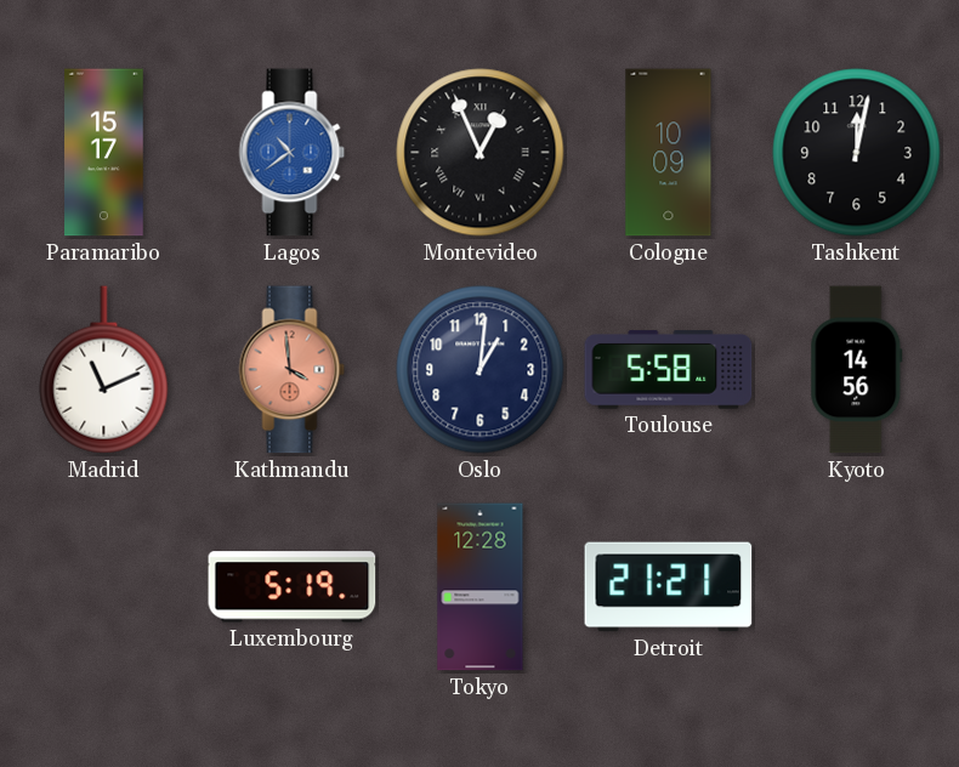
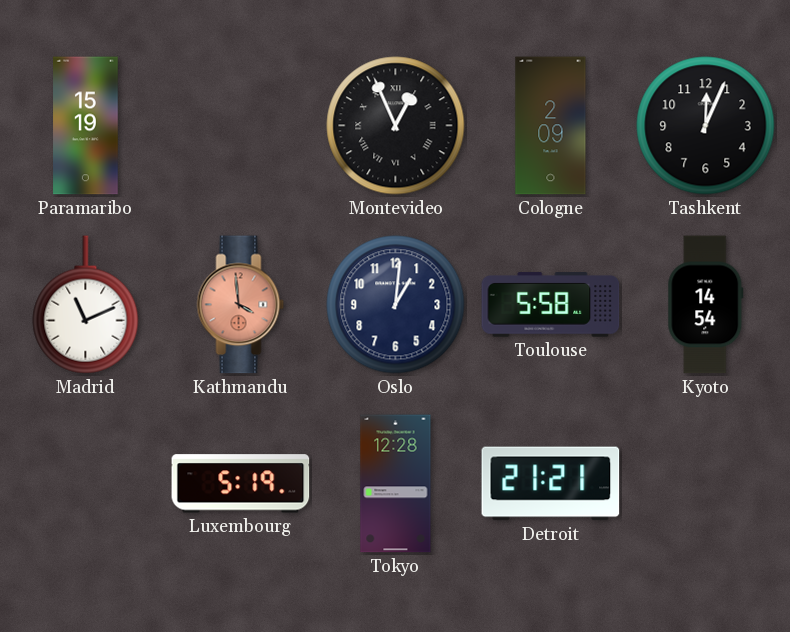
Paramaribo: 15:17 -> 15:19
Lagos: 10:39 -> none
Cologne: 10:09 -> 2:09
Tashkent: 12:02 -> 12:04
Kyoto: 14:56 -> 14:54
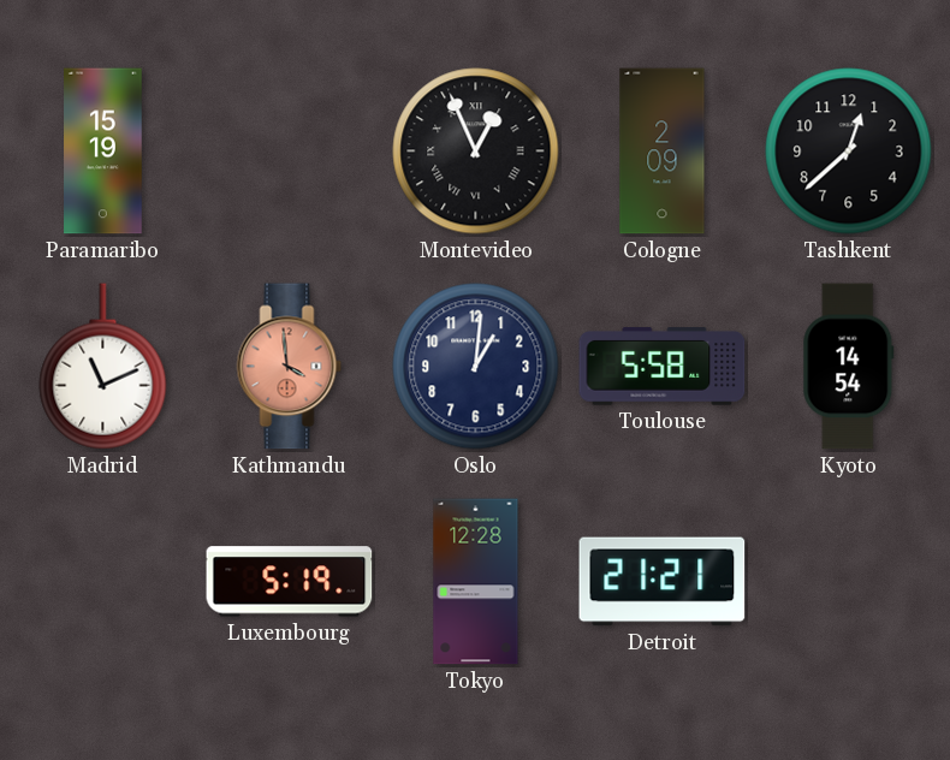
Tashkent: 12:04 -> 12:38
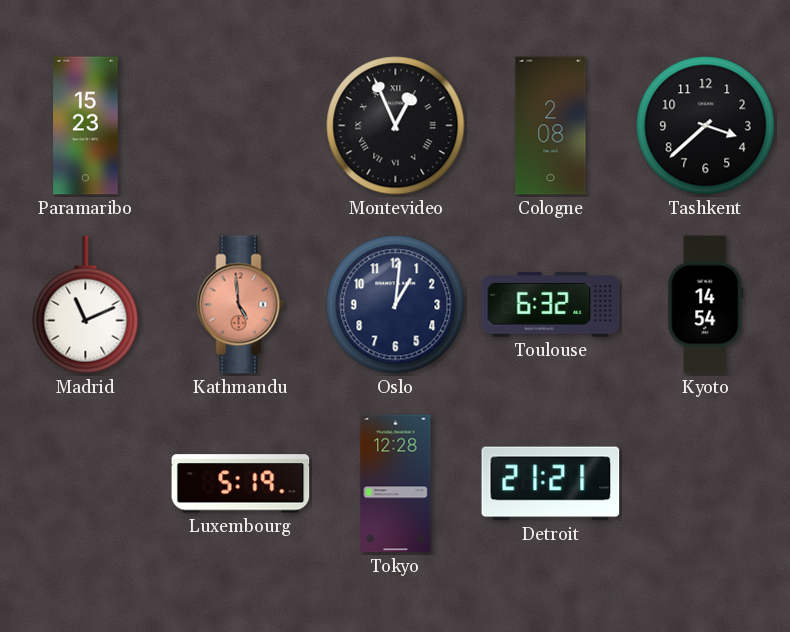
Paramaribo: 15:19 -> 15:23
Cologne: 2:09 -> 2:08
Tashkent: 12:38 -> 3:38
Kathmandu: 3:59 -> 4:59
Toulouse: 5:58 -> 6:32
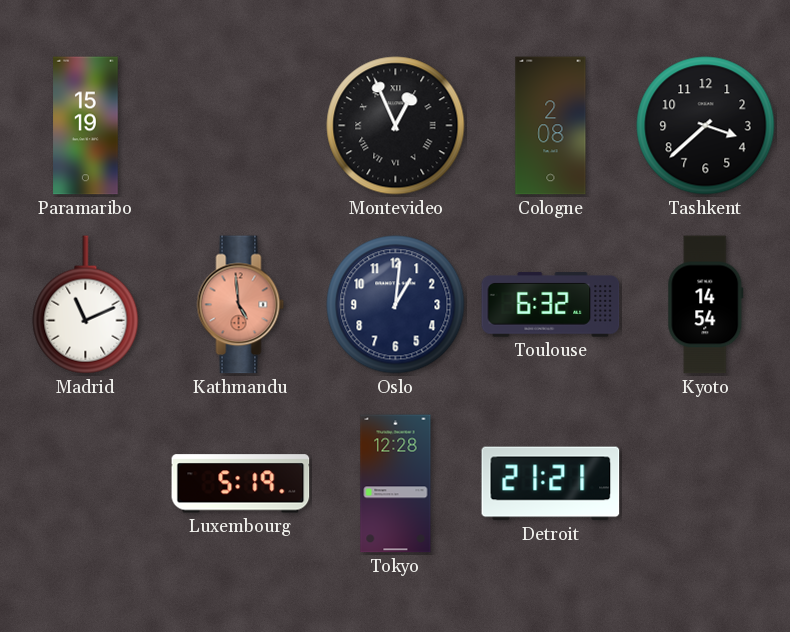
Paramaribo: 15:23 -> 15:19
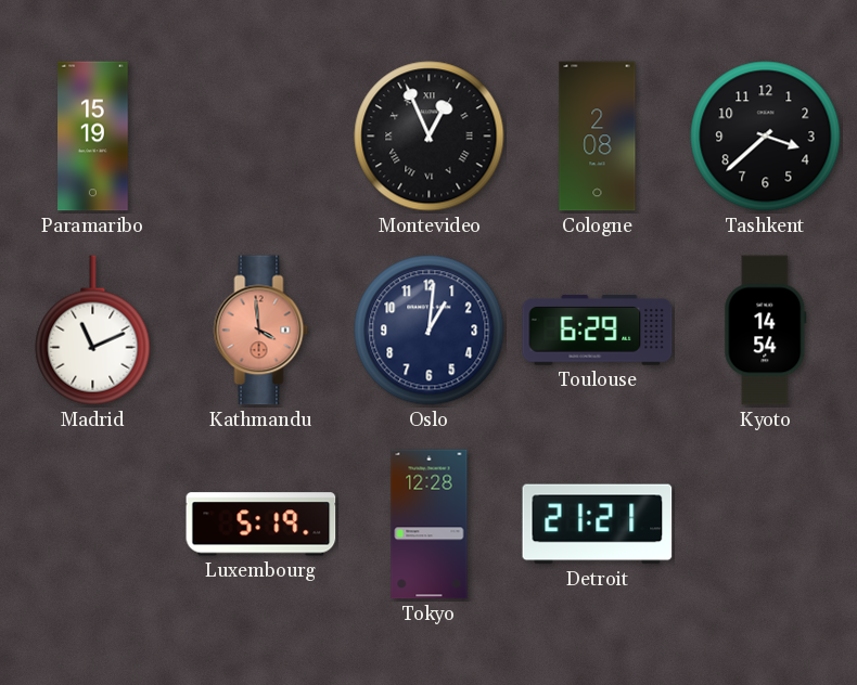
Kathmandu: 4:59 -> 3:59
Toulouse: 6:32 -> 6:29
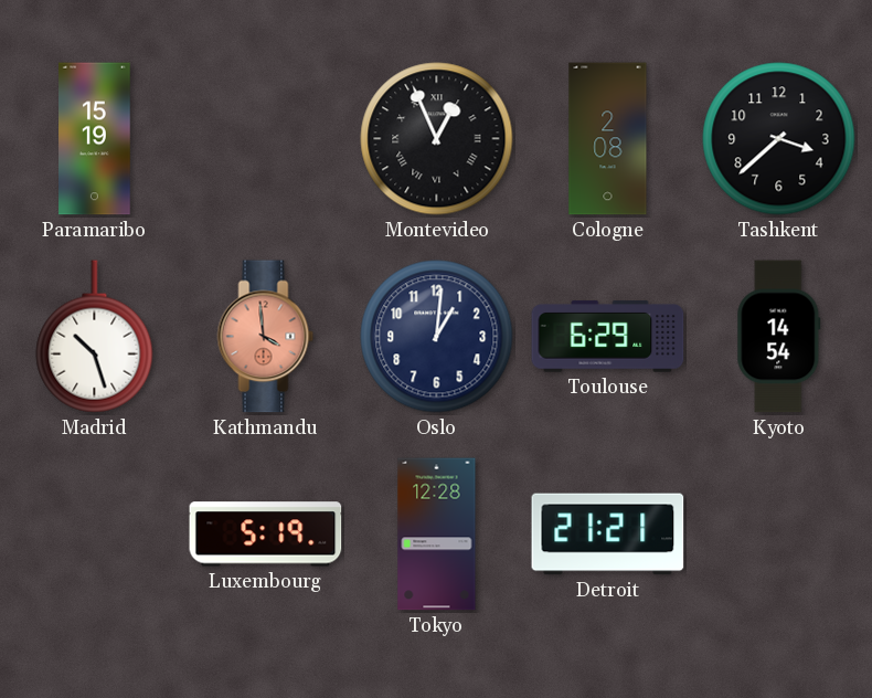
Madrid: 11:11 -> 10:27
